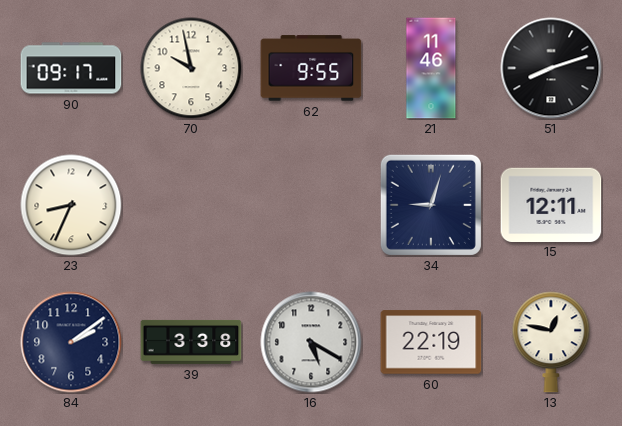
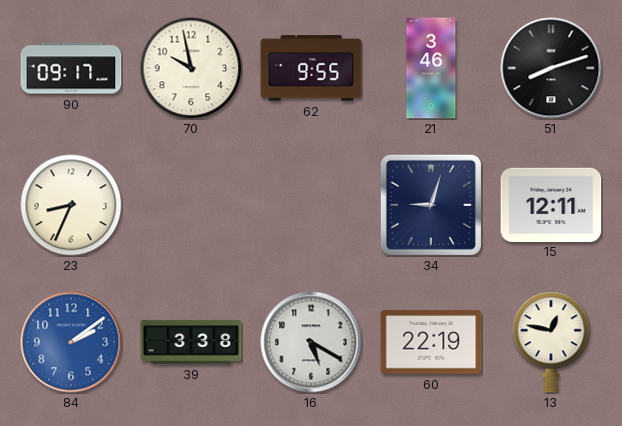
21: 11:46 -> 3:46
84 dial: navy -> blue
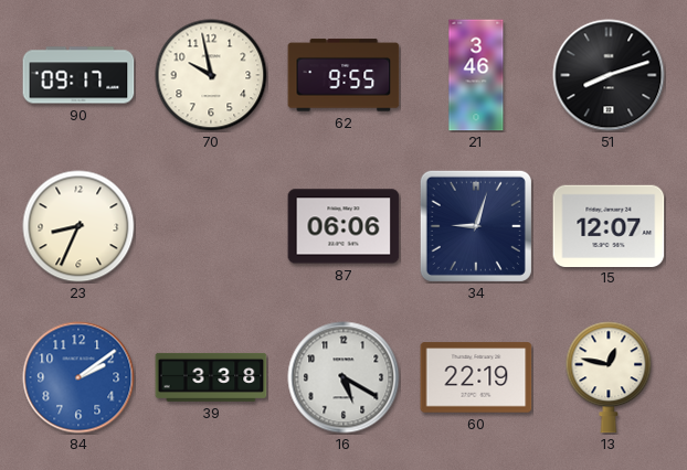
87: none -> 06:06
15: 12:11 -> 12:07
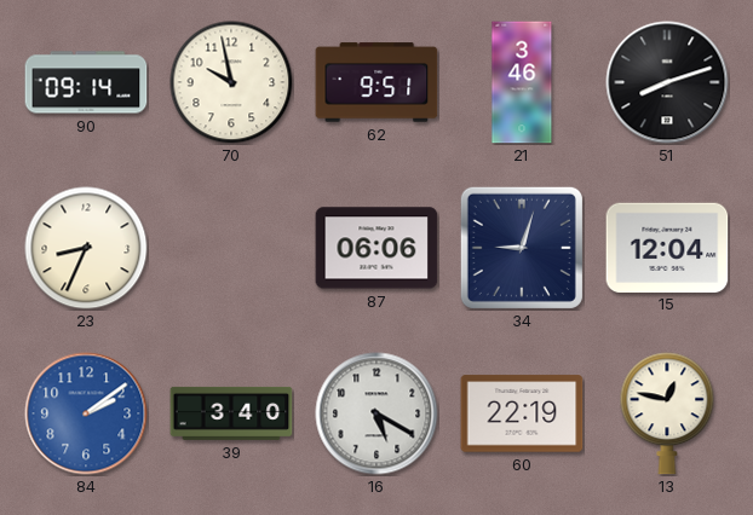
90: 09:17 -> 09:14
62: 9:55 -> 9:51
15: 12:07 -> 12:04
39: 3:38 -> 3:40
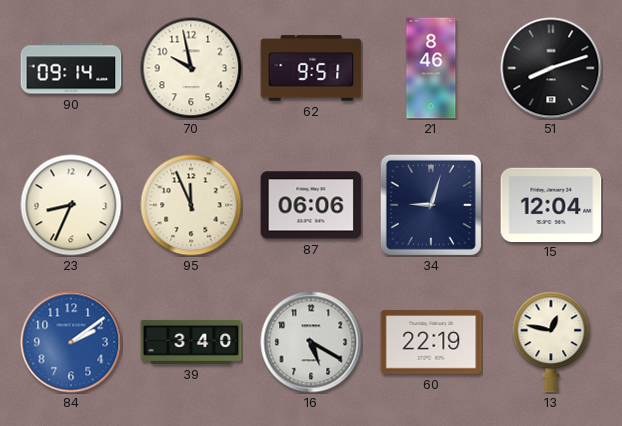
21: 3:46 -> 8:46
95: none -> 11:56
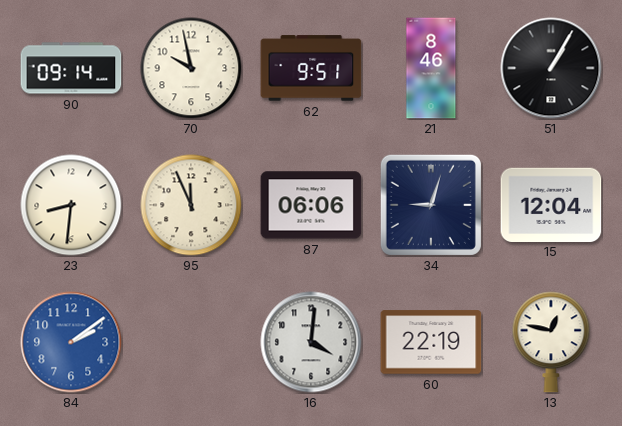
51: 8:12 -> 1:05
23: 8:34 -> 8:31
39: 3:40 -> none
16: 5:20 -> 4:01
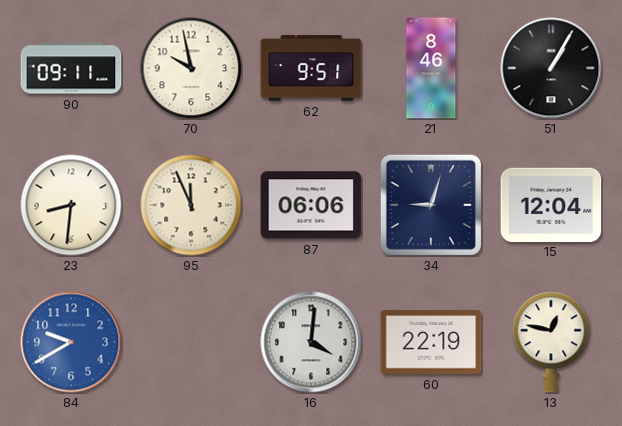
90: 09:14 -> 09:11
84: 2:09 -> 9:40
